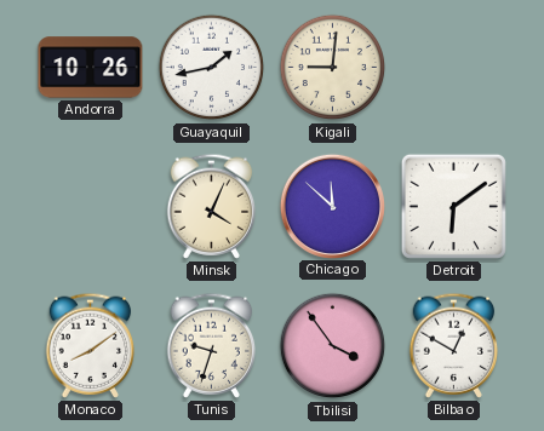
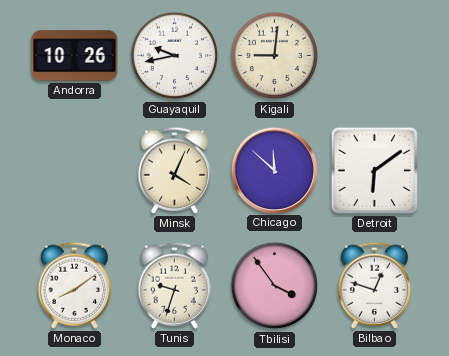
Guayaquil: 1:43 -> 9:43
Bilbao: 12:50 -> 12:48
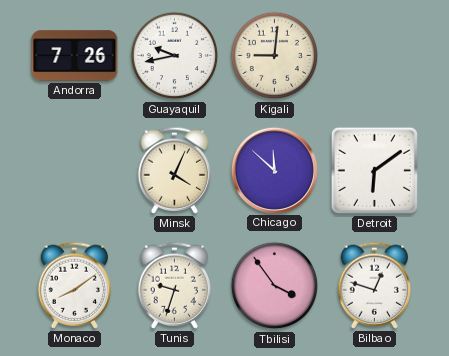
Andorra: 10:26 -> 7:26
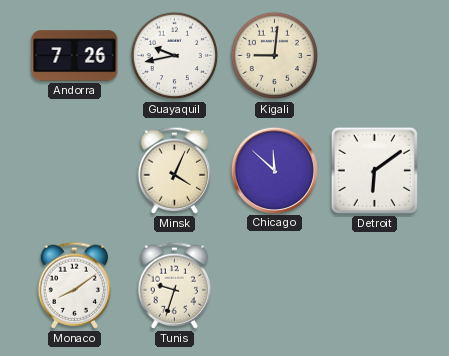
Tbilisi: 3:54 -> none
Bilbao: 12:48 -> none
